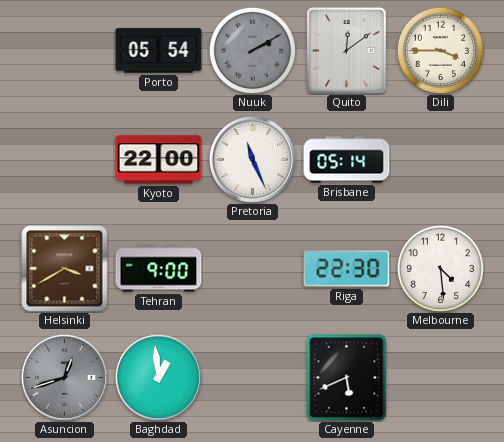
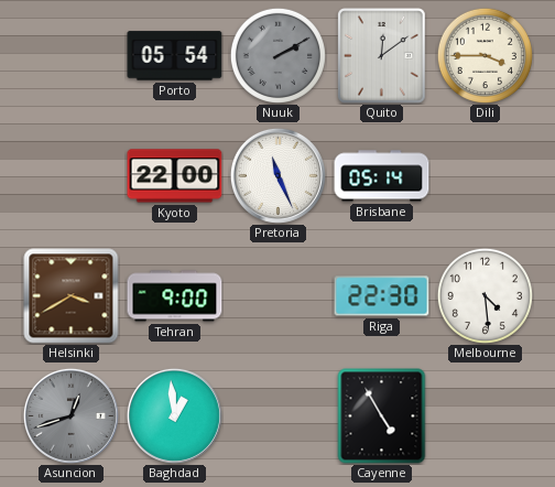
Cayenne: 5:41 -> 4:55
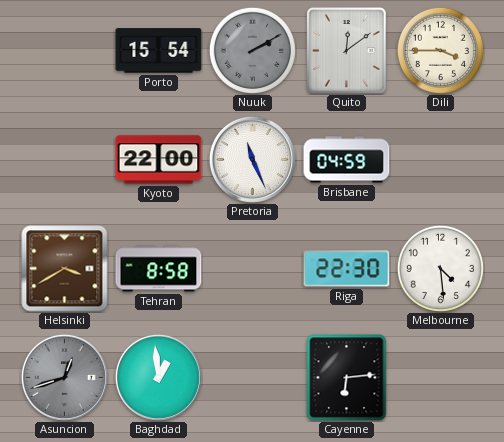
Porto: 05:54 -> 15:54
Brisbane: 05:14 -> 04:59
Tehran: 9:00 -> 8:58
Cayenne: 4:55 -> 6:14
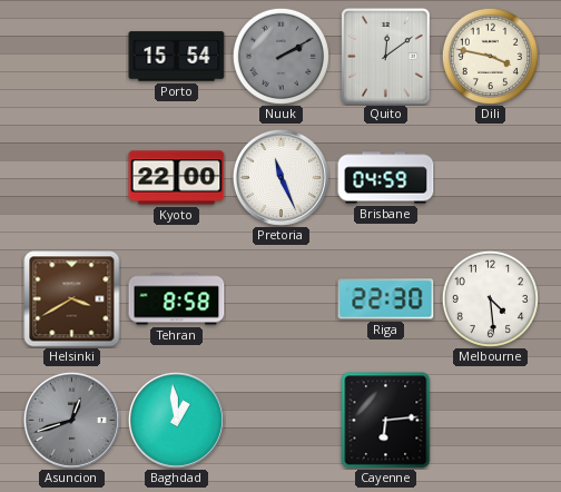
Dili: 3:45 -> 3:47
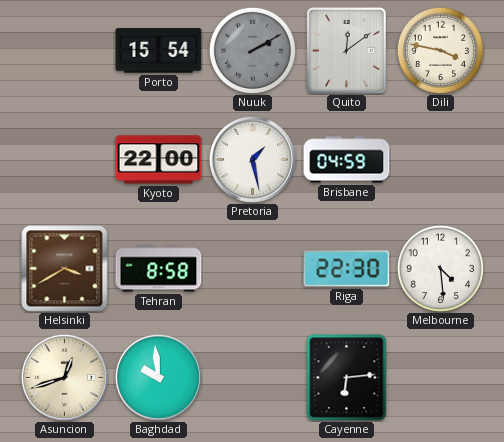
Pretoria: 11:26 -> 1:28
Asuncion dial: grey -> cream
Baghdad: 12:59 -> 9:59
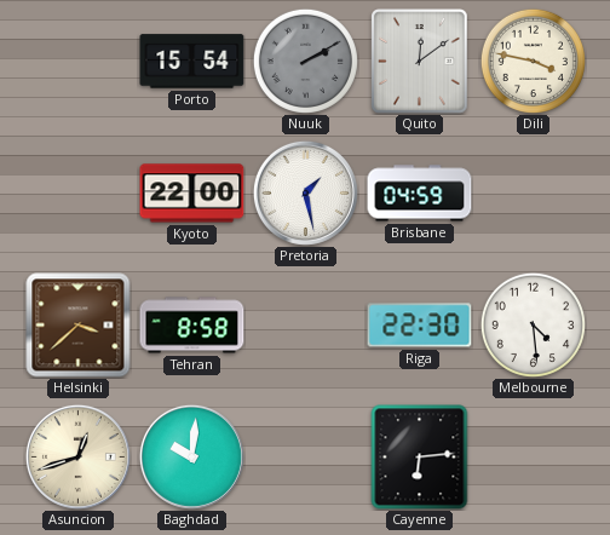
Helsinki: 3:40 -> 3:38
Baghdad: 9:59 -> 10:01
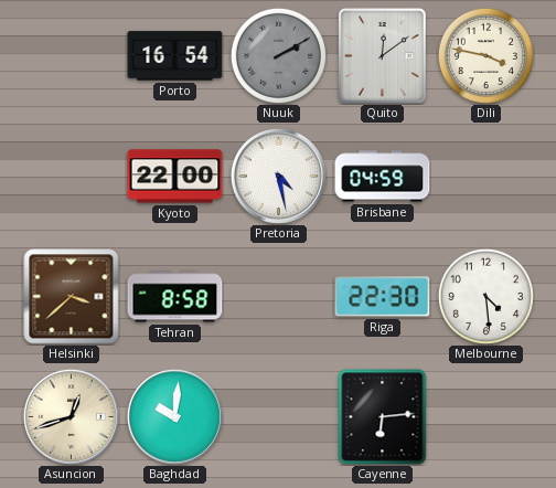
Porto: 15:54 -> 16:54
Pretoria: 1:28 -> 4:28
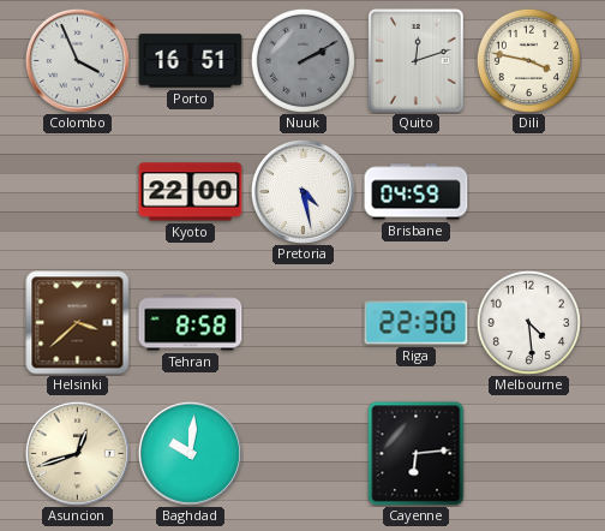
Colombo: none -> 3:56
Porto: 16:54 -> 16:51
Quito: 12:09 -> 12:12
